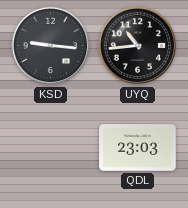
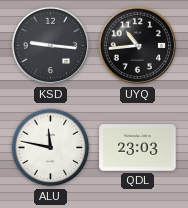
ALU: none -> 11:47
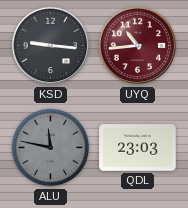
UYQ dial: black -> burgundy
ALU dial: white -> grey
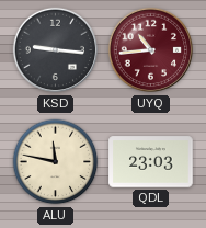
ALU dial: grey -> cream
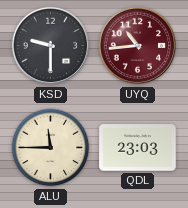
KSD: 9:16 -> 9:30
ALU: 11:47 -> 11:45
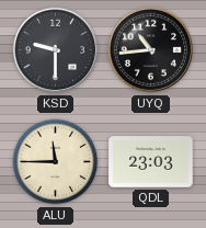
UYQ dial: burgundy -> black
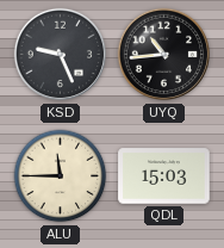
KSD: 9:30 -> 9:26
QDL: 23:03 -> 15:03
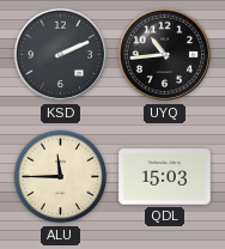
KSD: 9:26 -> 2:11
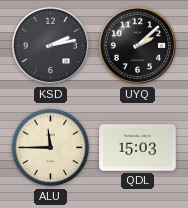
KSD: 2:11 -> 2:13
UYQ: 10:44 -> 2:08
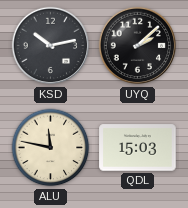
KSD: 2:13 -> 10:13
ALU: 11:45 -> 11:47
